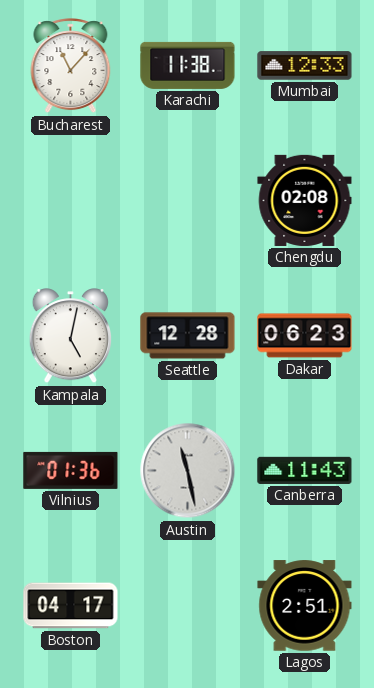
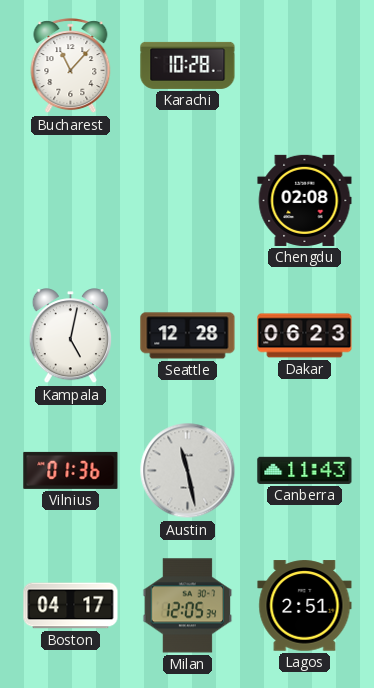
Karachi: 11:38 -> 10:28
Mumbai: 12:33 -> none
Milan: none -> 12:05
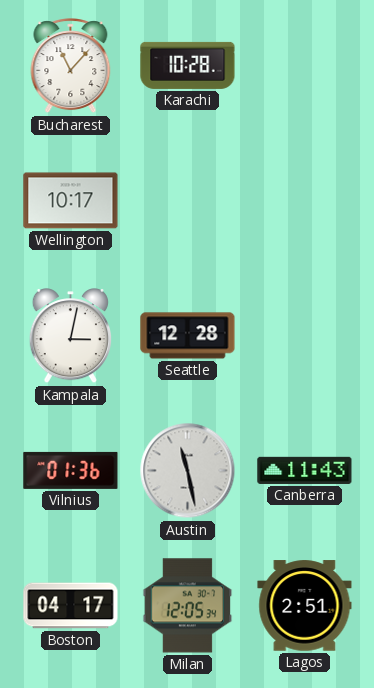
Wellington: none -> 10:17
Chengdu: 02:08 -> none
Kampala: 5:02 -> 3:02
Dakar: 06:23 -> none
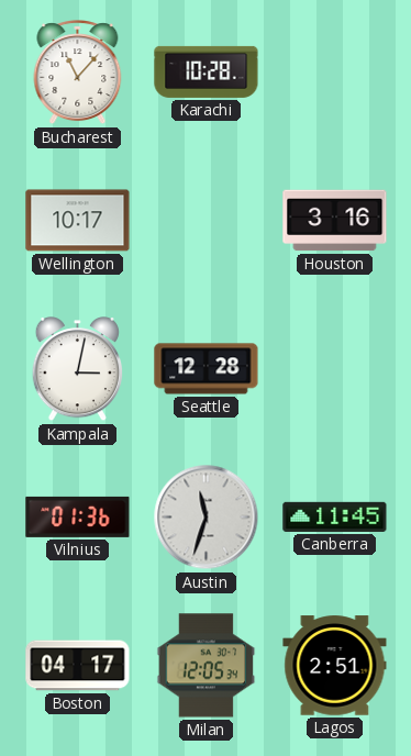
Houston: none -> 3:16
Austin: 11:28 -> 11:33
Canberra: 11:43 -> 11:45
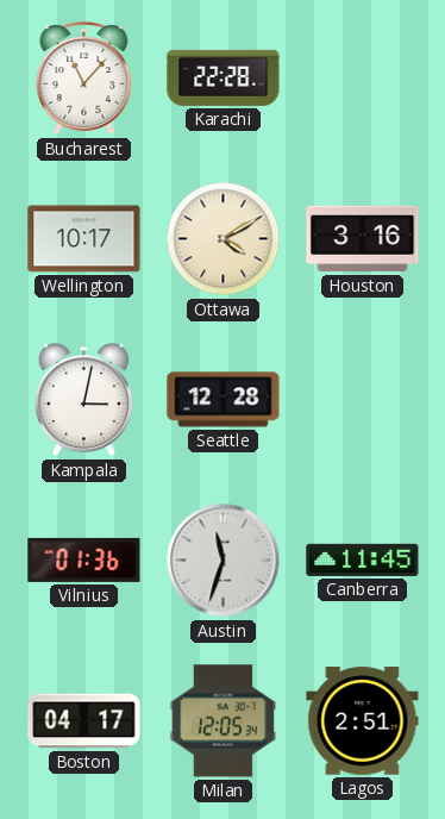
Karachi: 10:28 -> 22:28
Ottawa: none -> 4:10
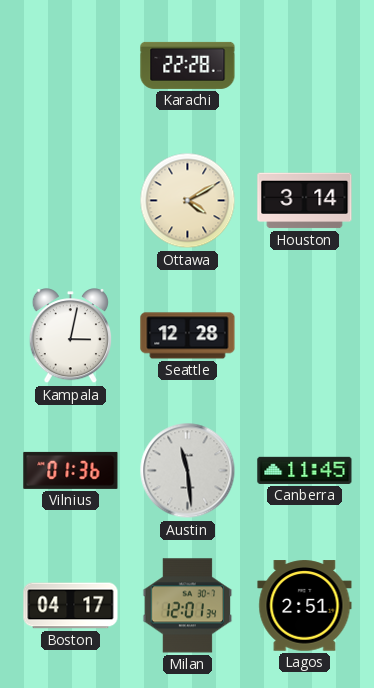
Bucharest: 11:07 -> none
Wellington: 10:17 -> none
Houston: 3:16 -> 3:14
Austin: 11:33 -> 11:29
Milan: 12:05 -> 12:01
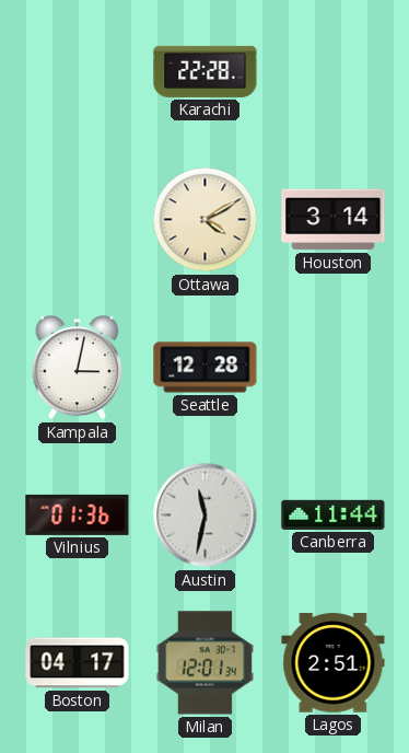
Austin: 11:29 -> 11:32
Canberra: 11:45 -> 11:44
